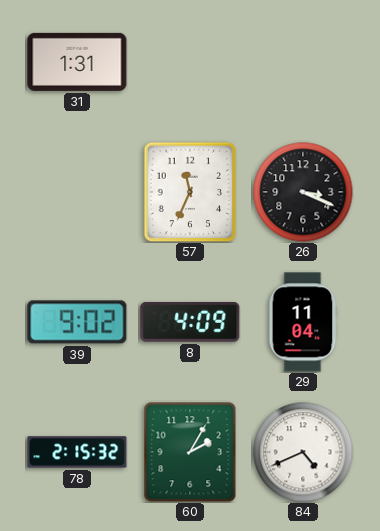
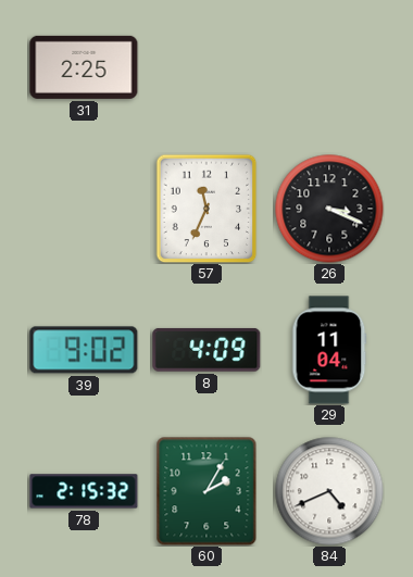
31: 1:31 -> 2:25
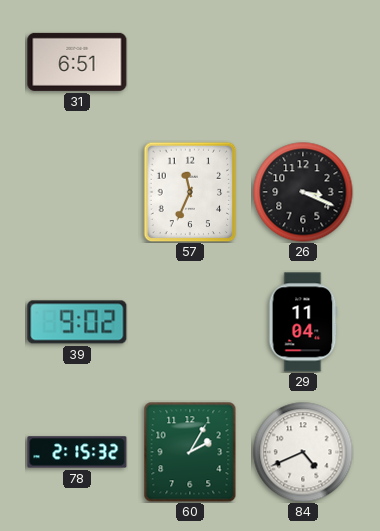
31: 2:25 -> 6:51
8: 4:09 -> none
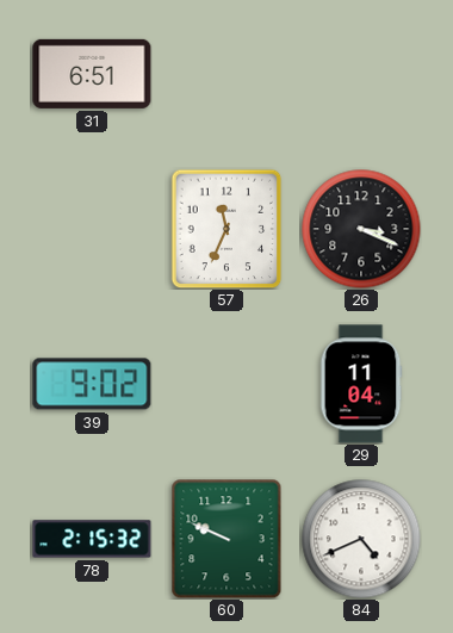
60: 2:05 -> 9:49
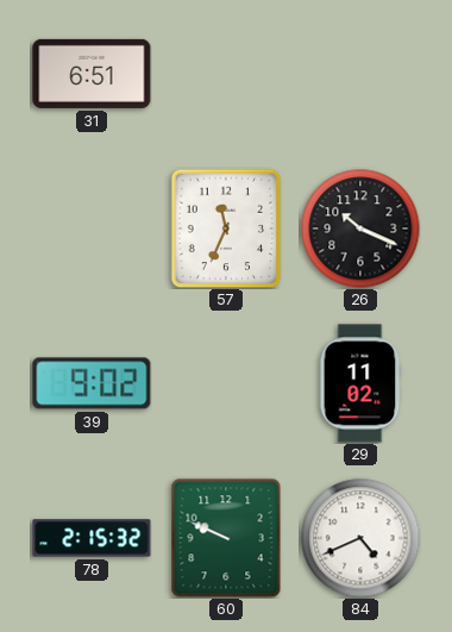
26: 3:19 -> 10:19
29: 11:04 -> 11:02
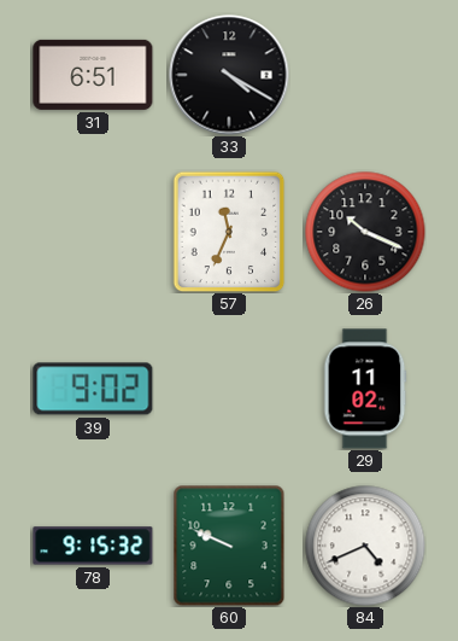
33: none -> 4:20
78: 2:15 -> 9:15
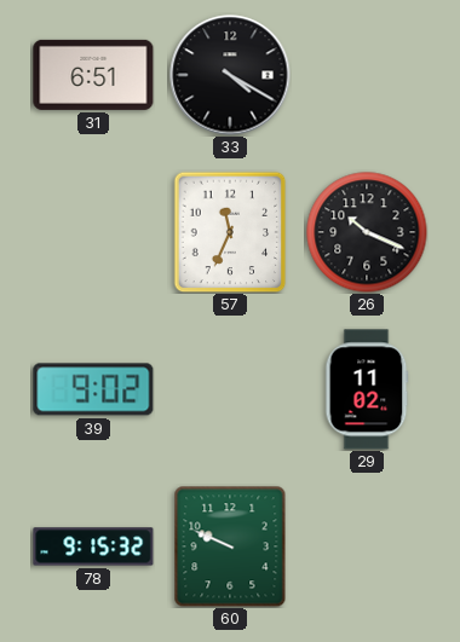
84: 4:41 -> none
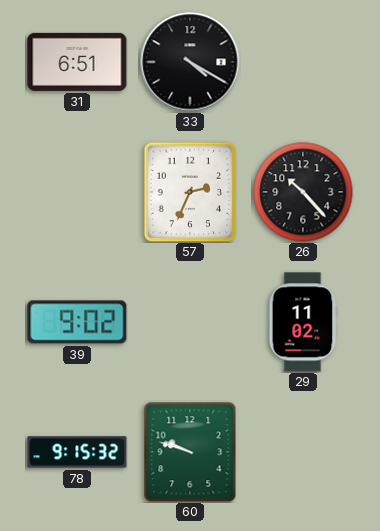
57: 11:34 -> 2:34
26: 10:19 -> 10:23
60: 9:49 -> 9:48
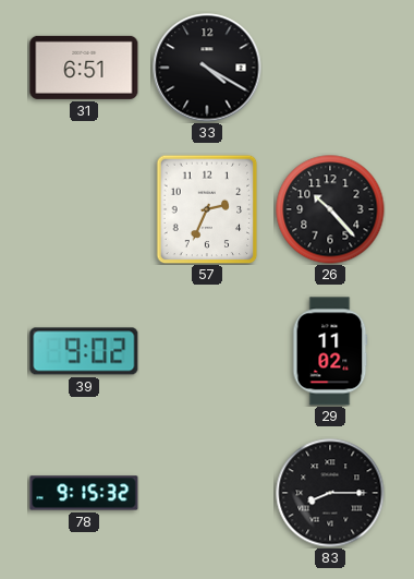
60: 9:48 -> none
83: none -> 8:15
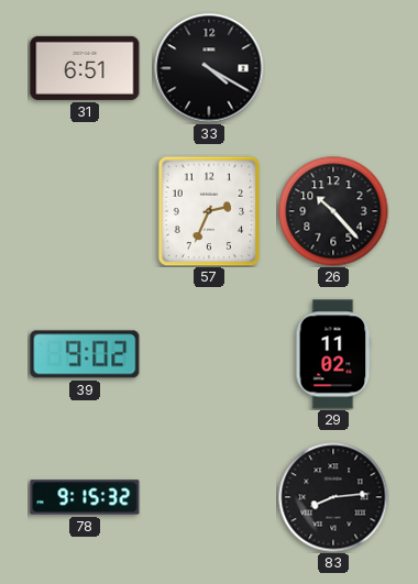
83: 8:15 -> 8:14
